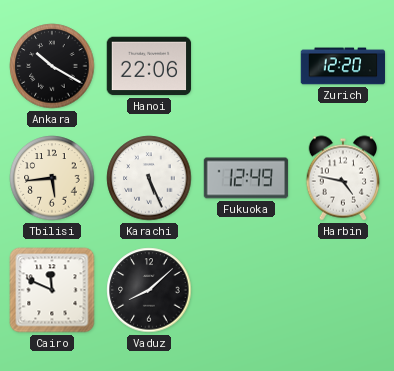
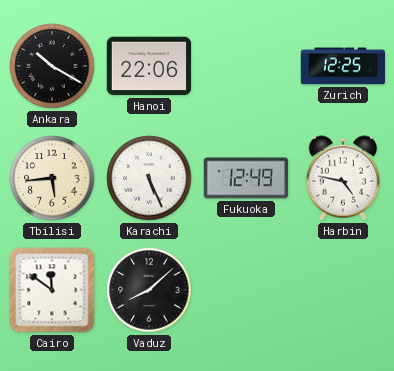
Zurich: 12:20 -> 12:25
Cairo: 11:49 -> 11:51
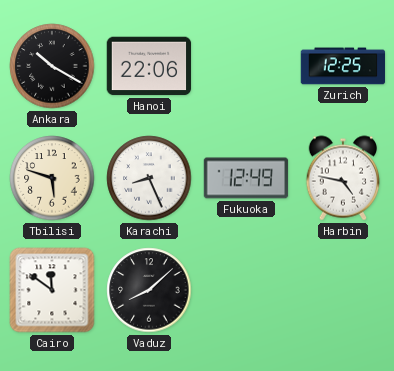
Tbilisi: 5:44 -> 5:48
Karachi: 5:26 -> 8:26
